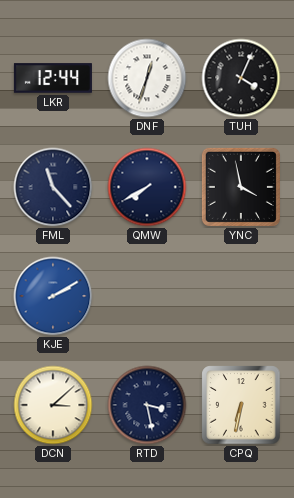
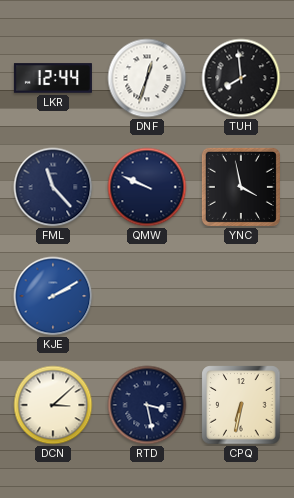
TUH: 4:04 -> 7:59
QMW: 7:40 -> 9:49
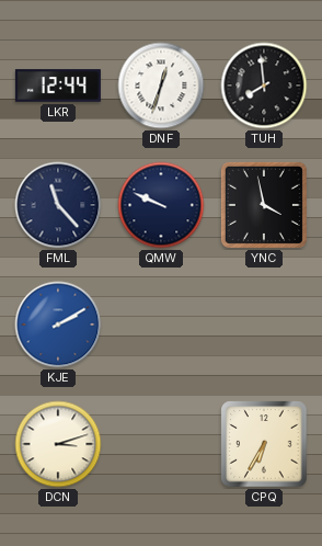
DCN: 3:08 -> 3:12
RTD: 3:28 -> none
CPQ: 6:32 -> 6:35
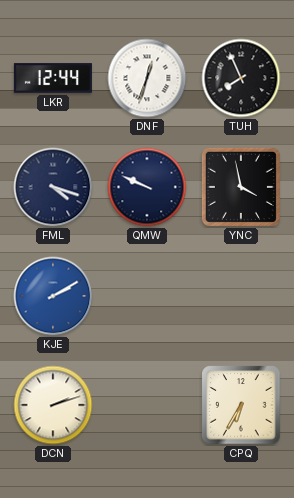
TUH: 7:59 -> 7:56
FML: 11:23 -> 4:18
DCN: 3:12 -> 2:12
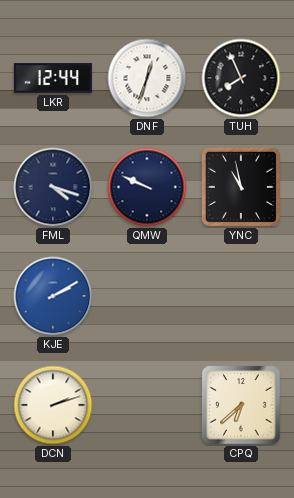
YNC: 3:58 -> 10:58
CPQ: 6:35 -> 6:38
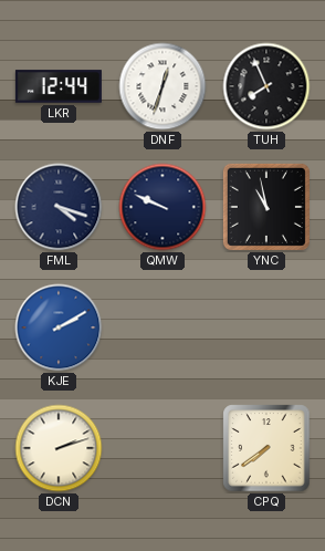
CPQ: 6:38 -> 7:39
